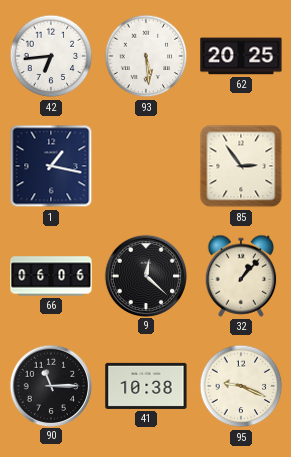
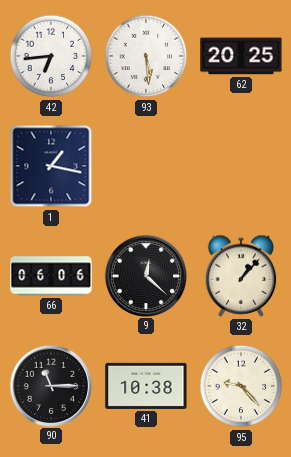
85: 2:54 -> none
95: 9:19 -> 9:23
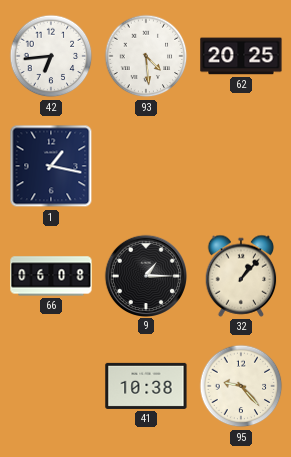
93: 5:29 -> 4:29
66: 06:06 -> 06:08
9: 12:22 -> 1:15
90: 11:15 -> none
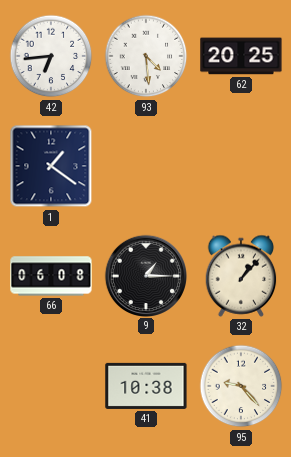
1: 1:17 -> 1:21
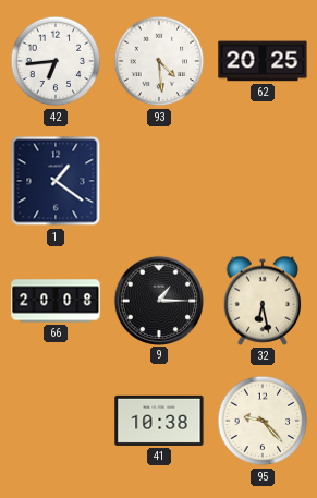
66: 06:08 -> 20:08
32: 1:07 -> 6:28
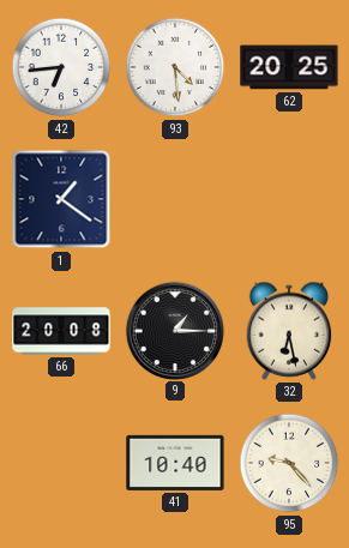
41: 10:38 -> 10:40
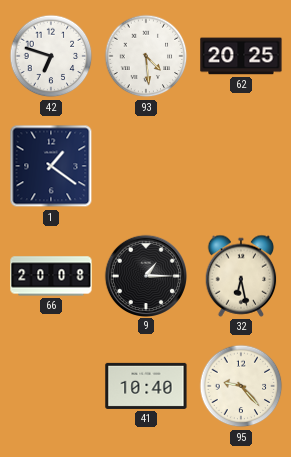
42: 6:44 -> 6:48
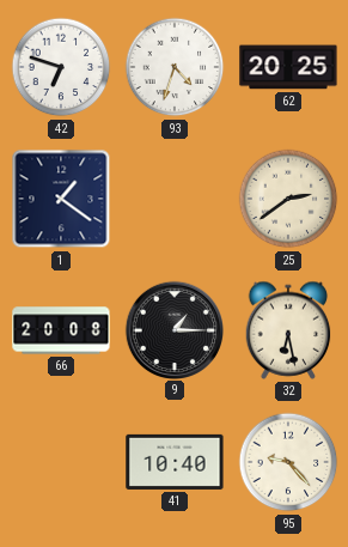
93: 4:29 -> 4:33
25: none -> 2:39
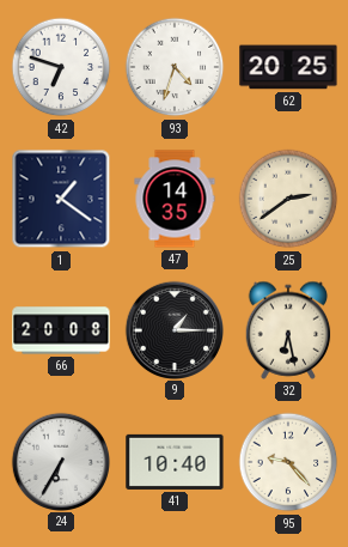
47: none -> 14:35
24: none -> 6:35
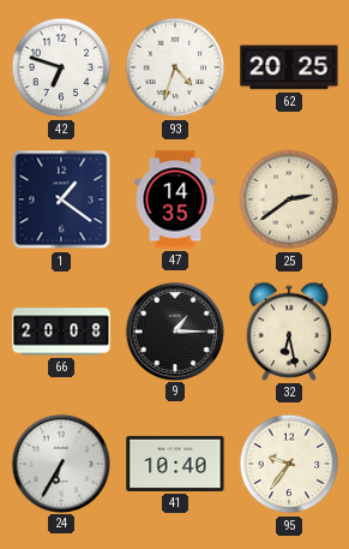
95: 9:23 -> 9:36
